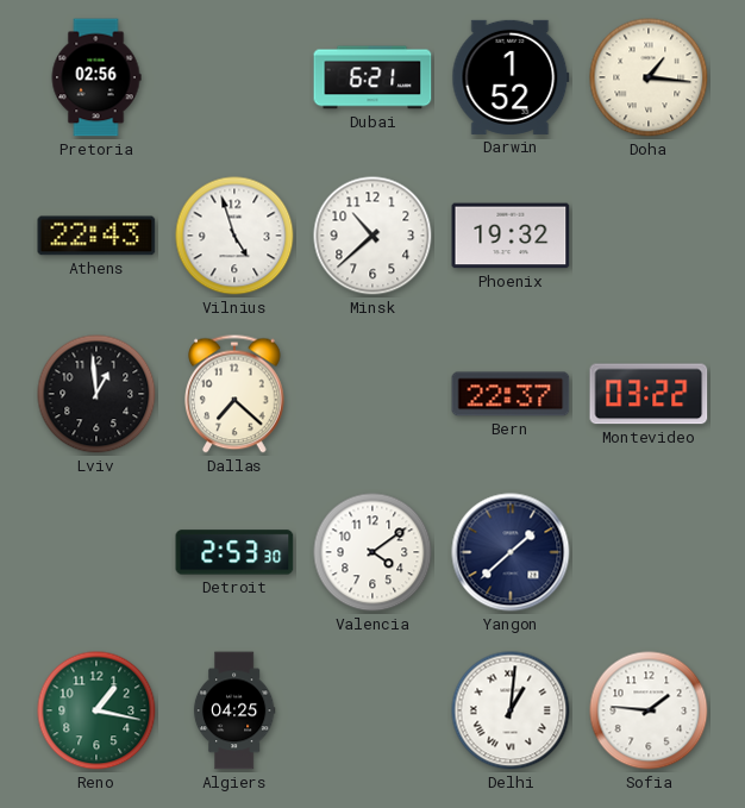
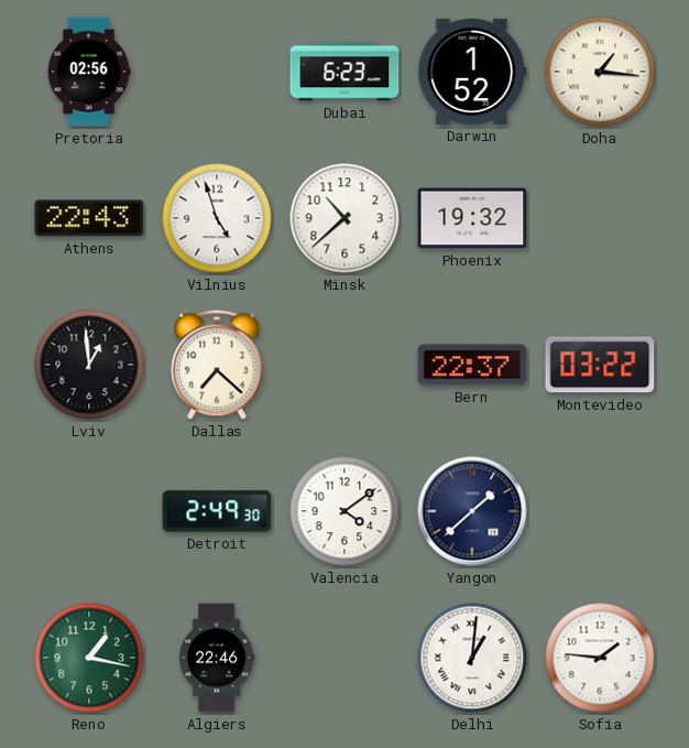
Dubai: 6:21 -> 6:23
Detroit: 2:53 -> 2:49
Algiers: 04:25 -> 22:46
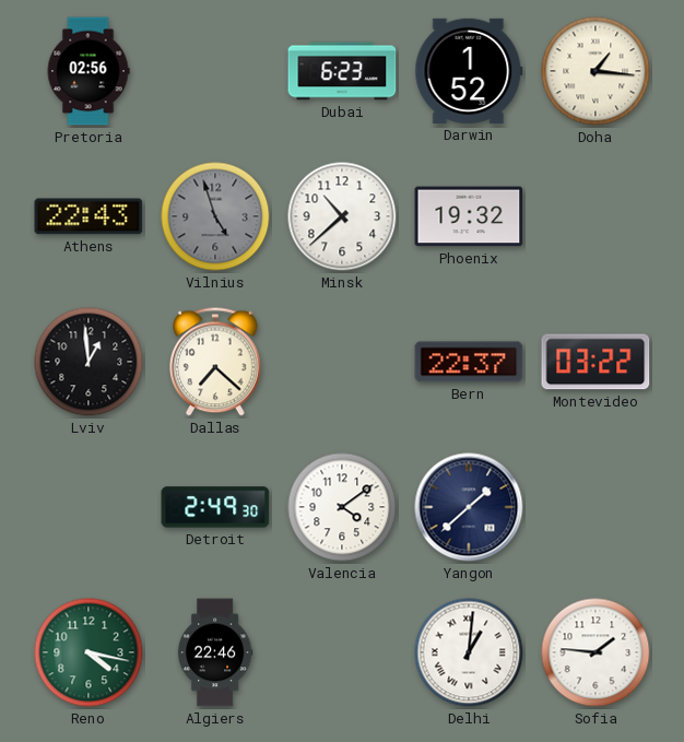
Vilnius dial: white -> grey
Reno: 1:17 -> 4:17
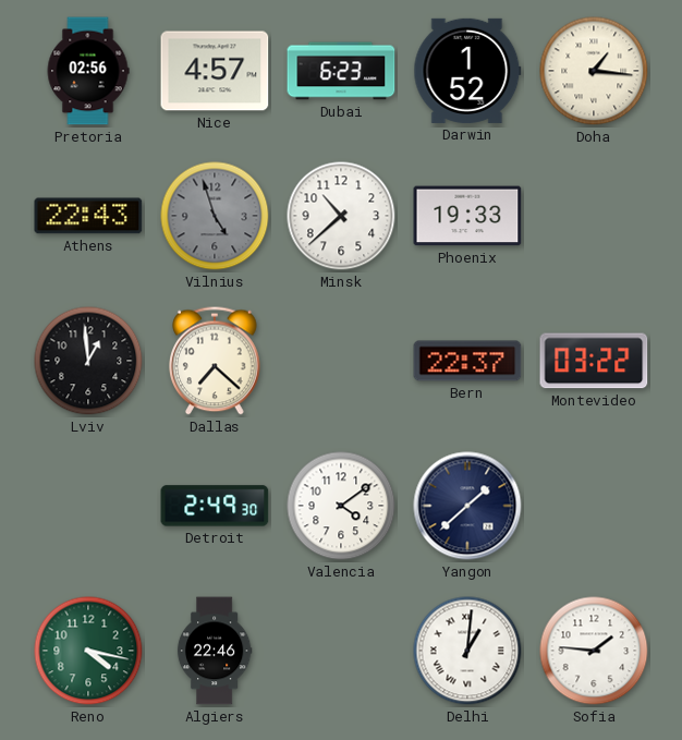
Nice: none -> 4:57
Phoenix: 19:32 -> 19:33
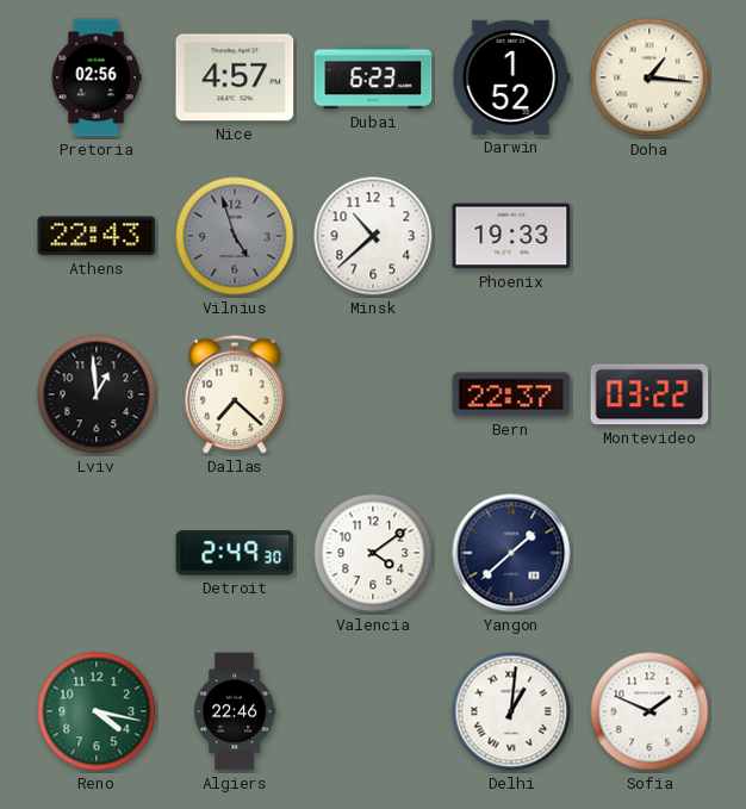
Sofia: 1:46 -> 1:49
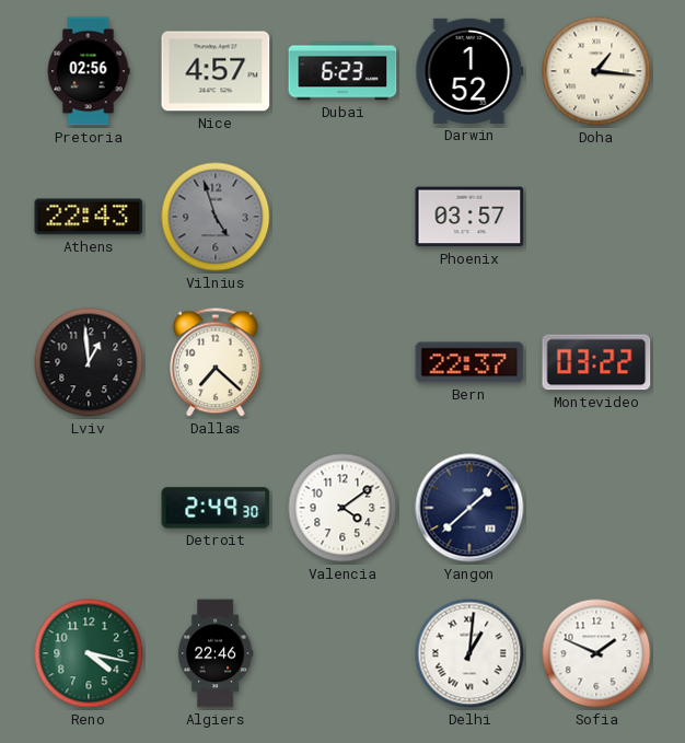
Minsk: 10:38 -> none
Phoenix: 19:33 -> 03:57
